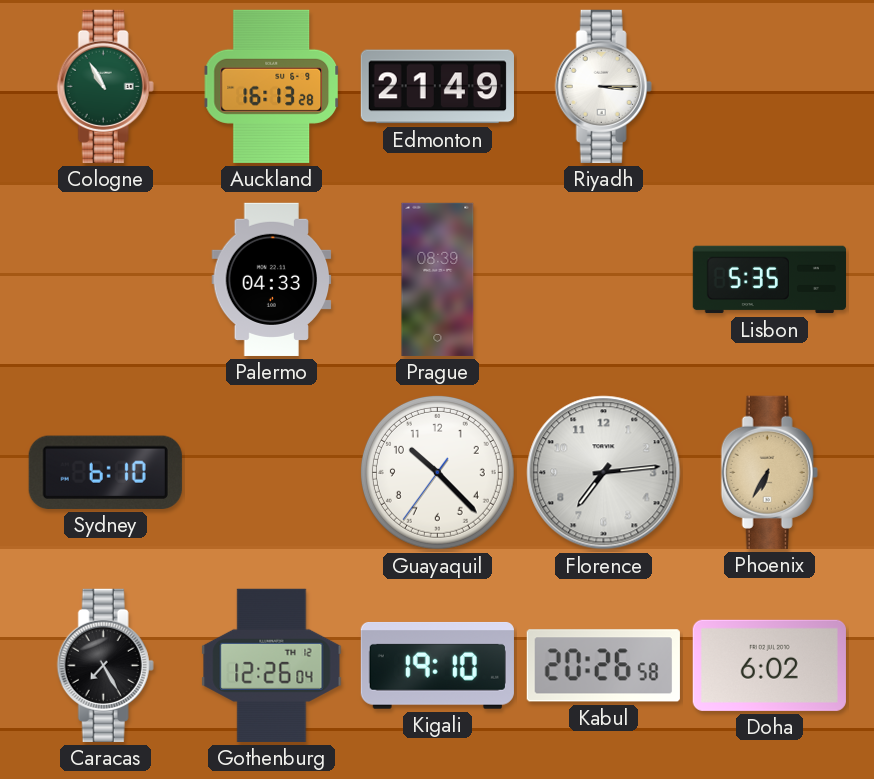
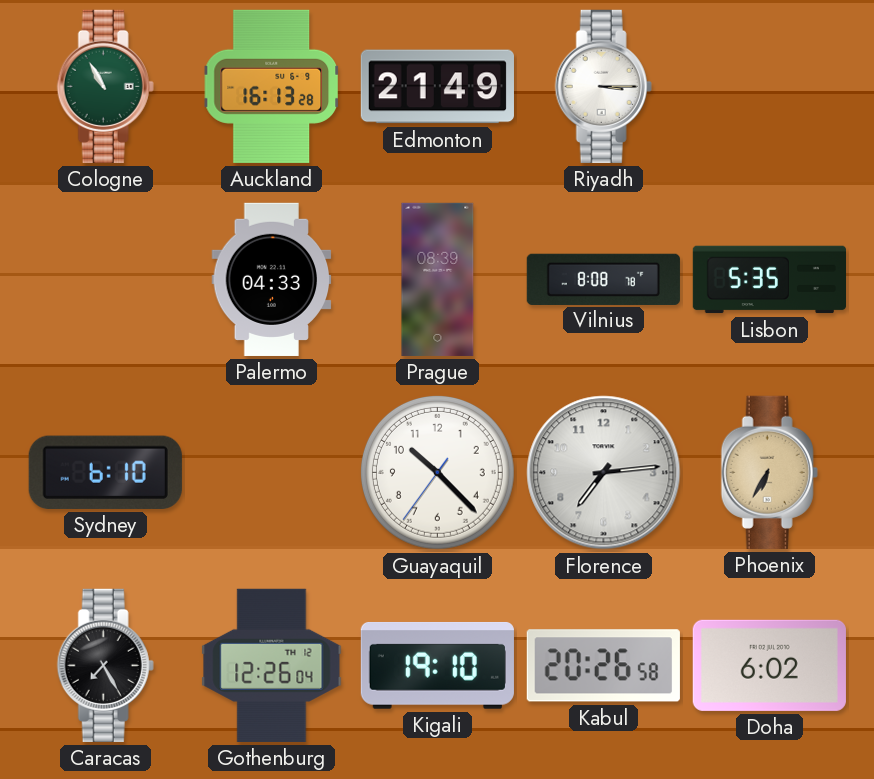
Vilnius: none -> 8:08
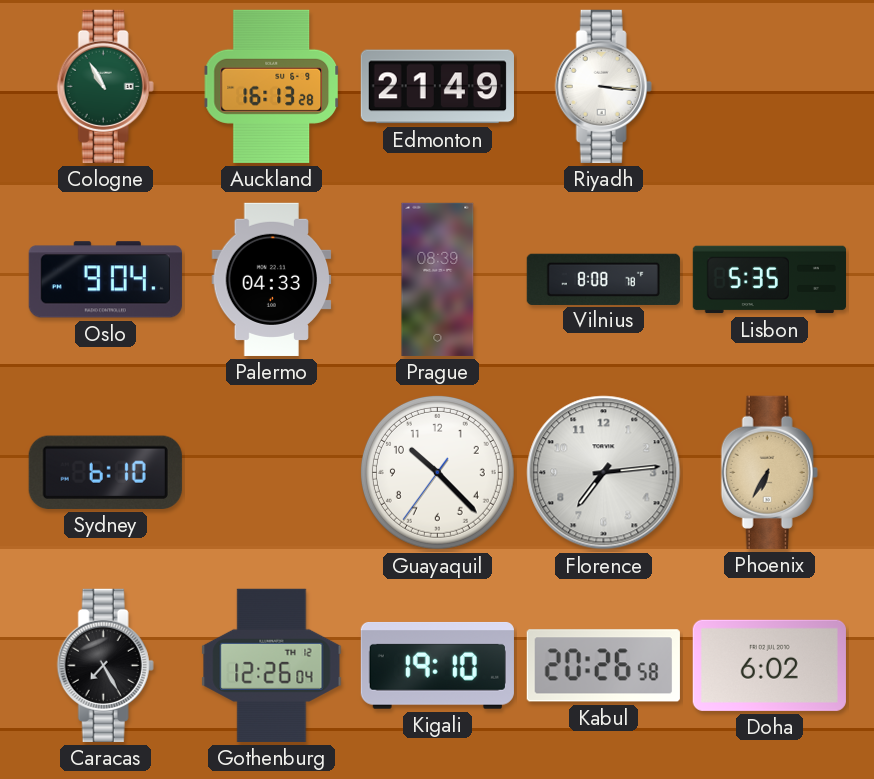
Riyadh: 3:15 -> 3:16
Oslo: none -> 9:04
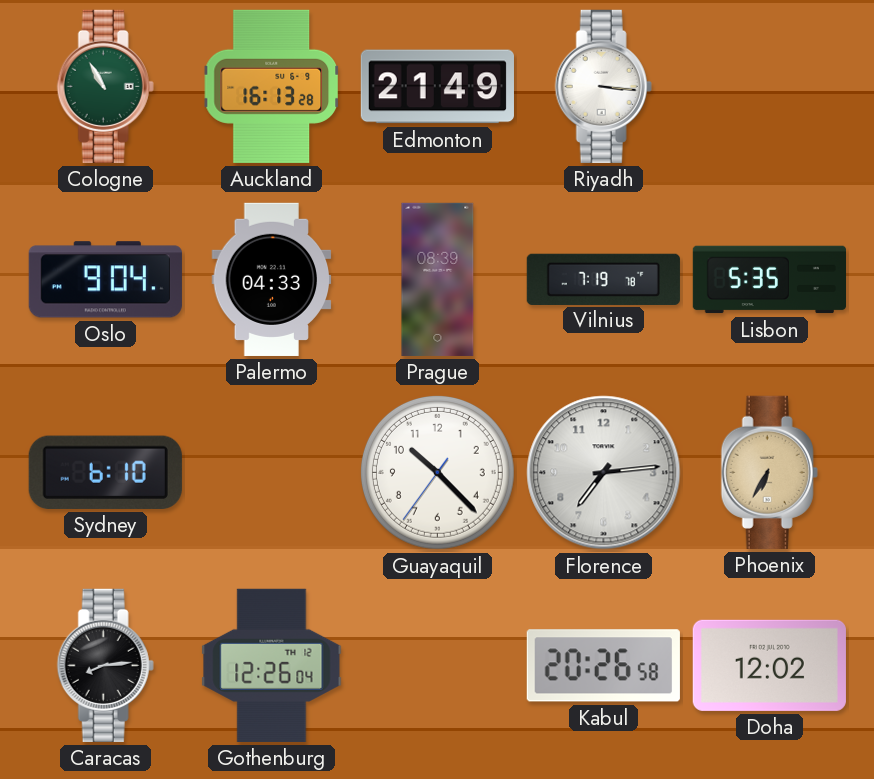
Vilnius: 8:08 -> 7:19
Caracas: 7:25 -> 8:14
Kigali: 19:10 -> none
Doha: 6:02 -> 12:02
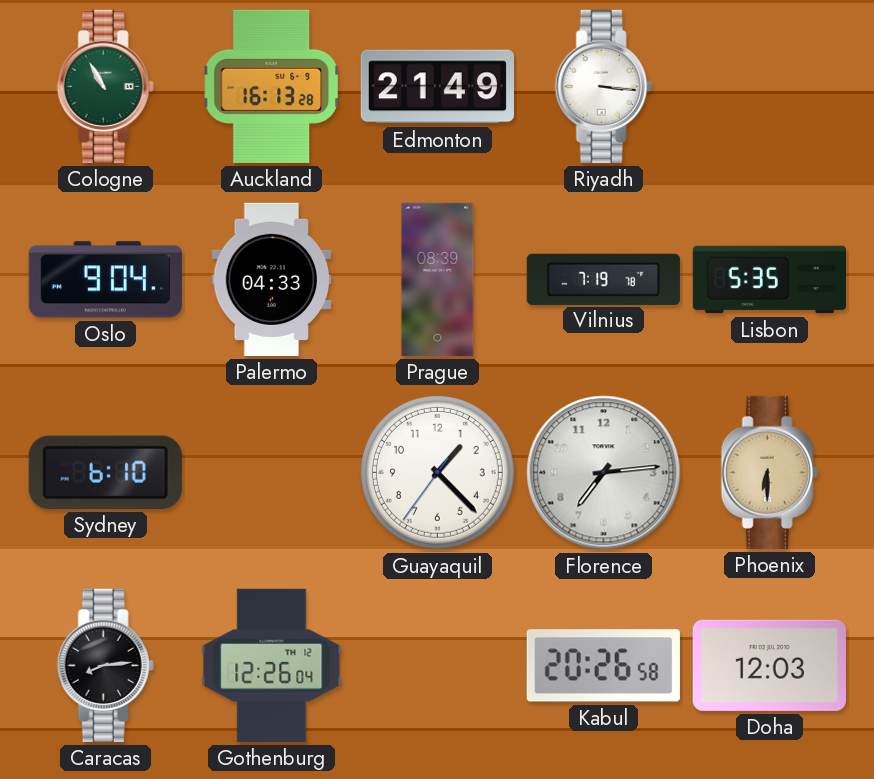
Guayaquil: 10:22 -> 1:22
Phoenix: 6:35 -> 6:30
Doha: 12:02 -> 12:03
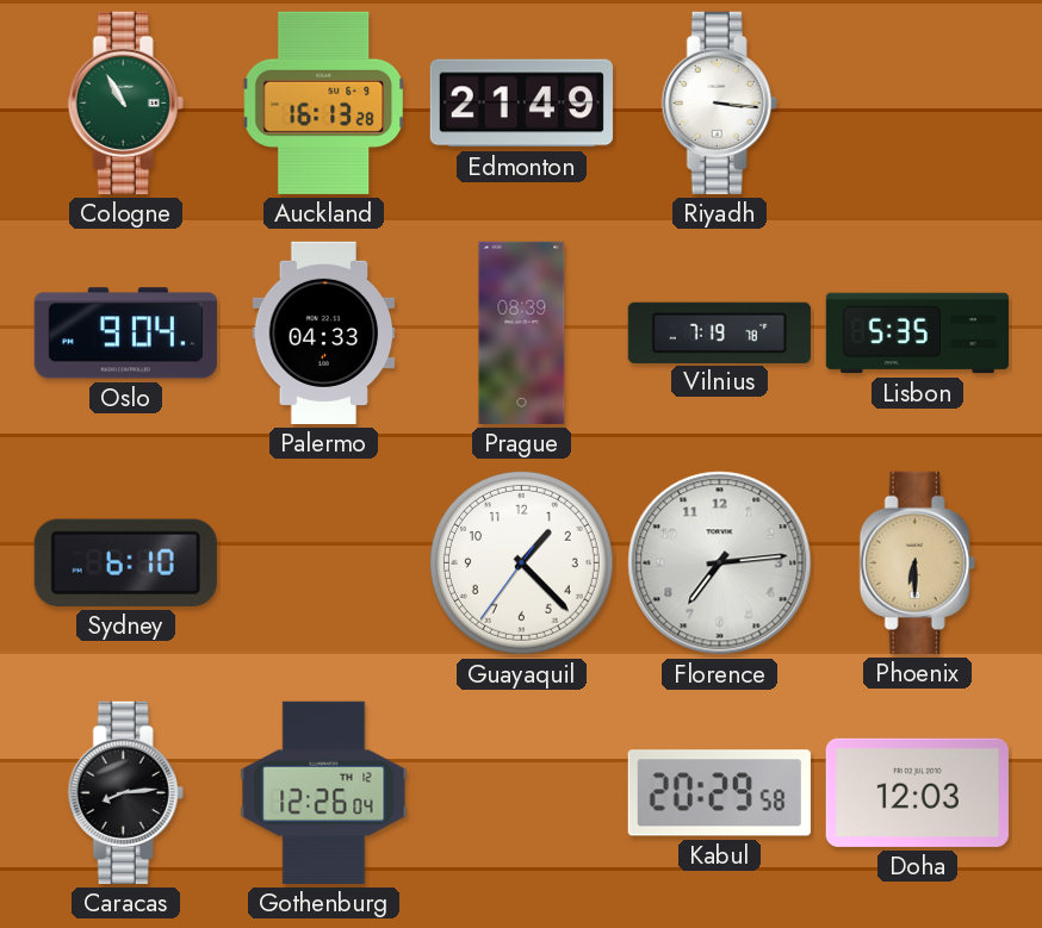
Kabul: 20:26 -> 20:29
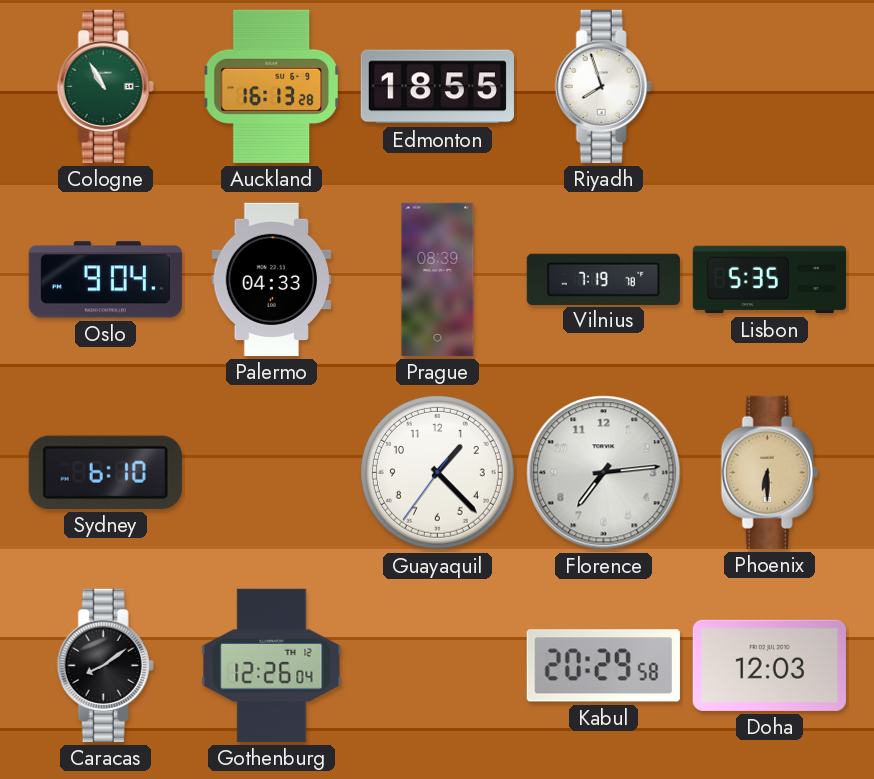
Edmonton: 21:49 -> 18:55
Riyadh: 3:16 -> 7:57
Caracas: 8:14 -> 8:09
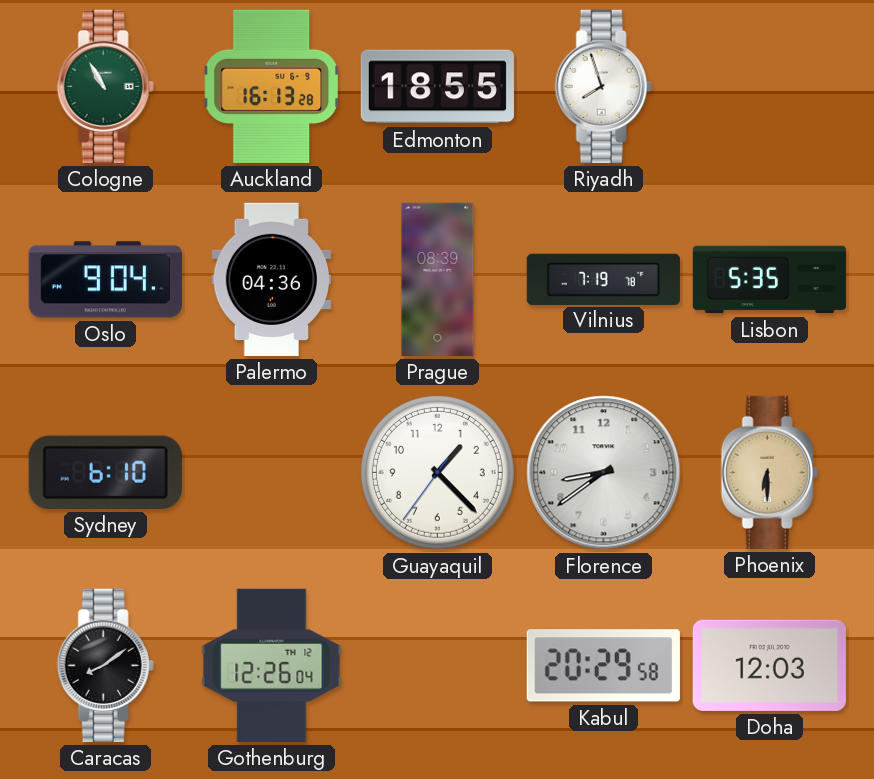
Palermo: 04:33 -> 04:36
Florence: 7:14 -> 8:39
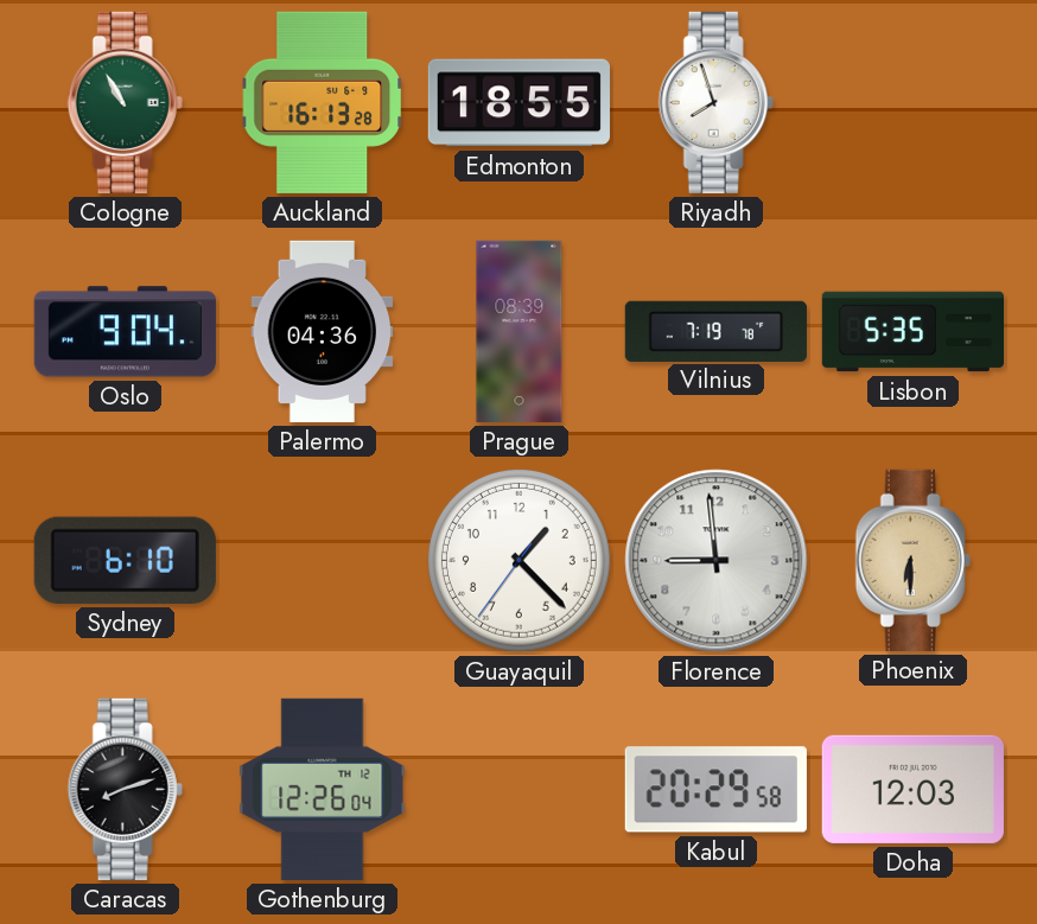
Florence: 8:39 -> 8:59
Caracas: 8:09 -> 8:12
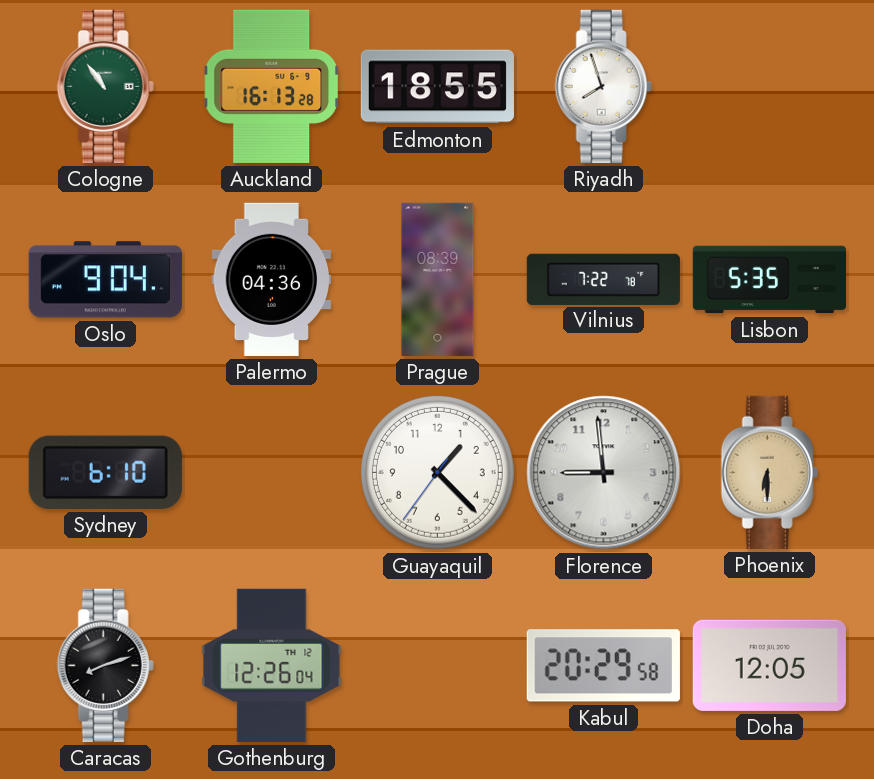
Cologne: 10:55 -> 10:54
Vilnius: 7:19 -> 7:22
Doha: 12:03 -> 12:05
